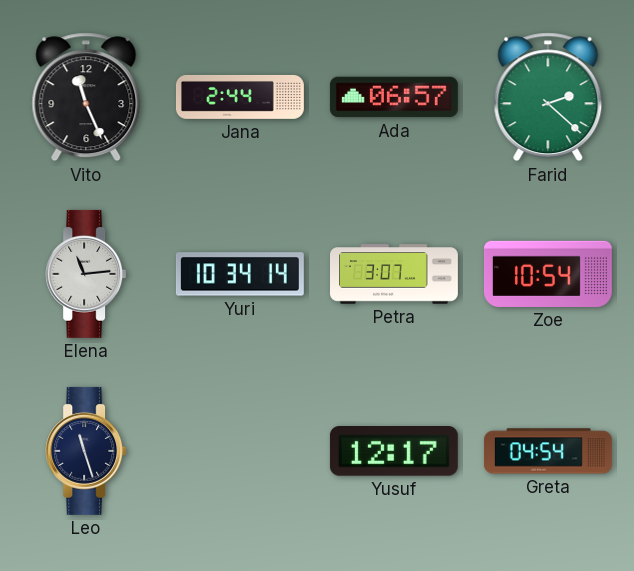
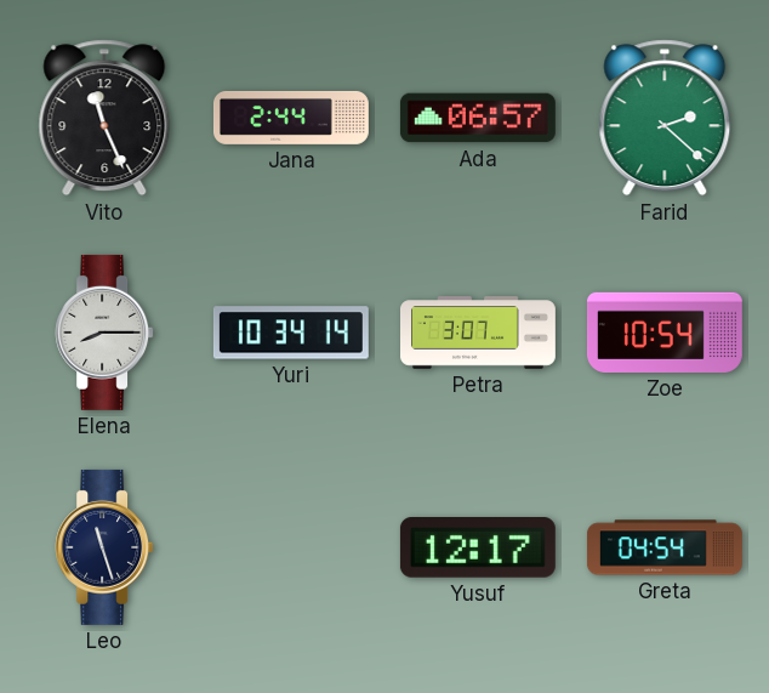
Elena: 11:14 -> 8:15
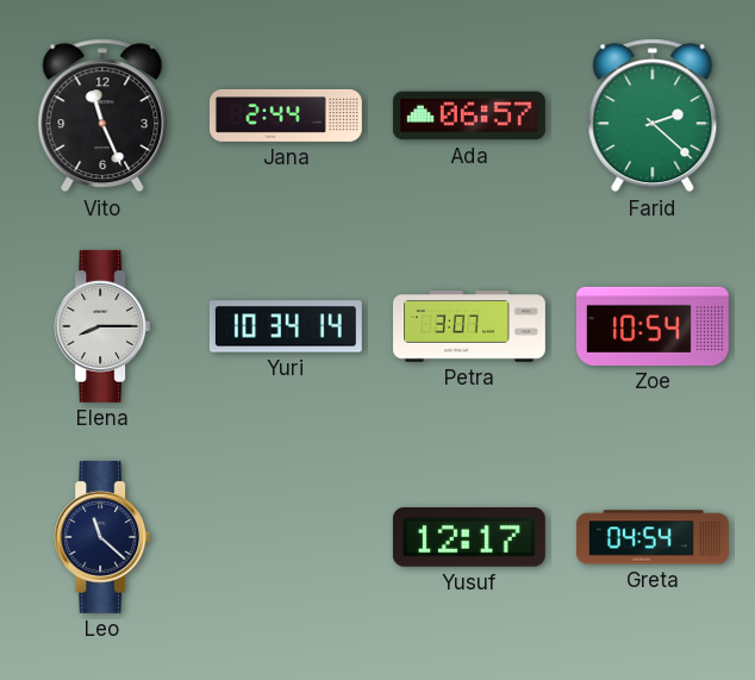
Leo: 11:27 -> 11:22
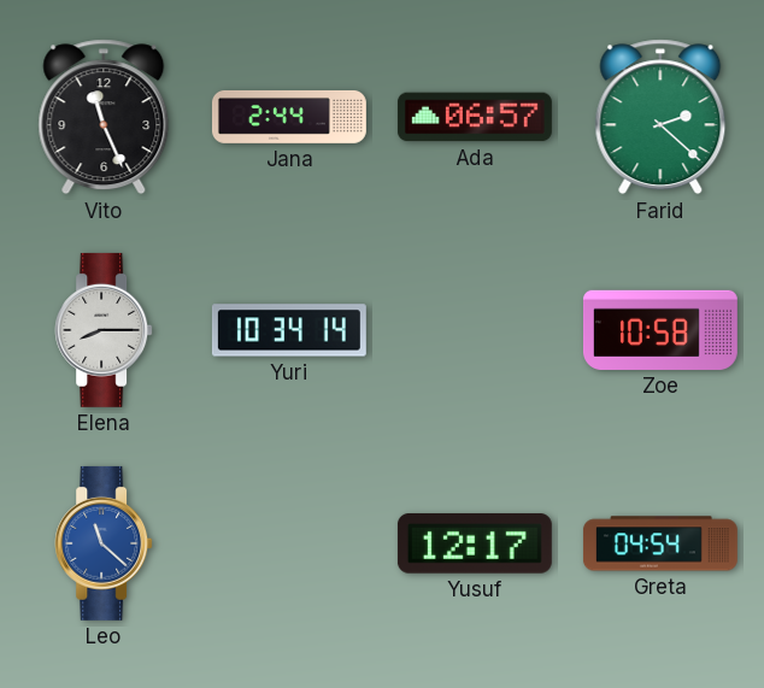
Petra: 3:07 -> none
Zoe: 10:54 -> 10:58
Leo dial: navy -> blue
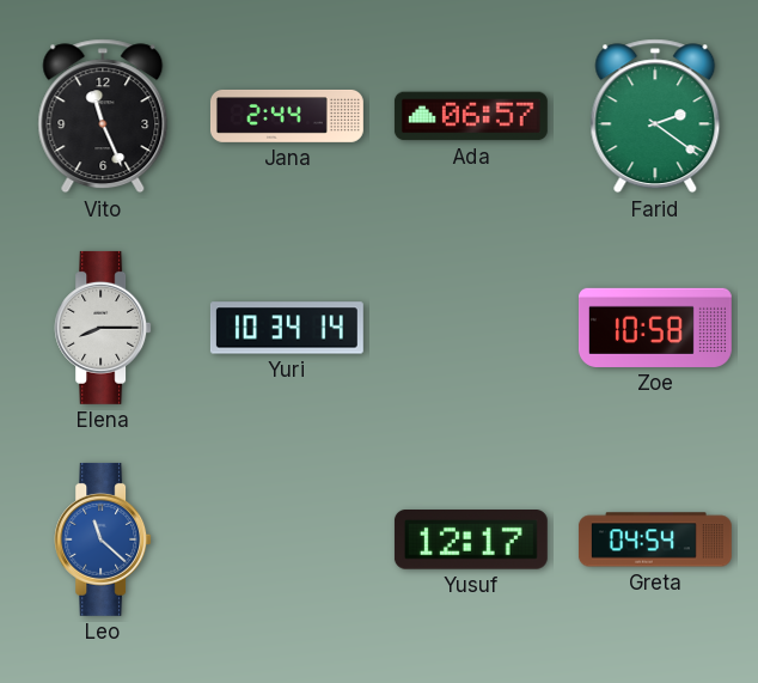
Farid: 2:22 -> 2:21
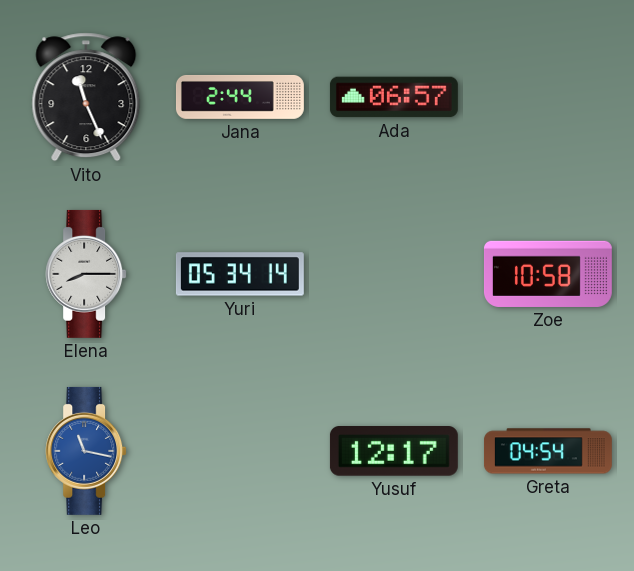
Farid: 2:21 -> none
Yuri: 10:34 -> 05:34
Leo: 11:22 -> 11:17
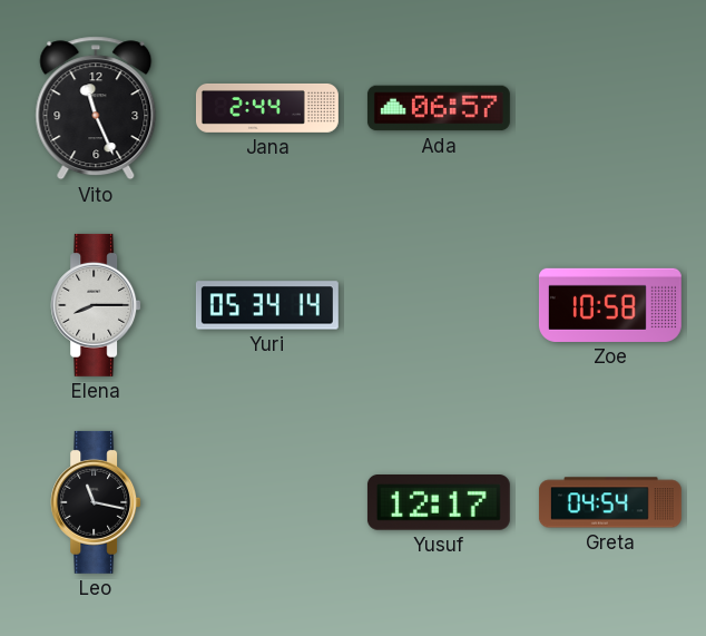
Leo dial: blue -> black
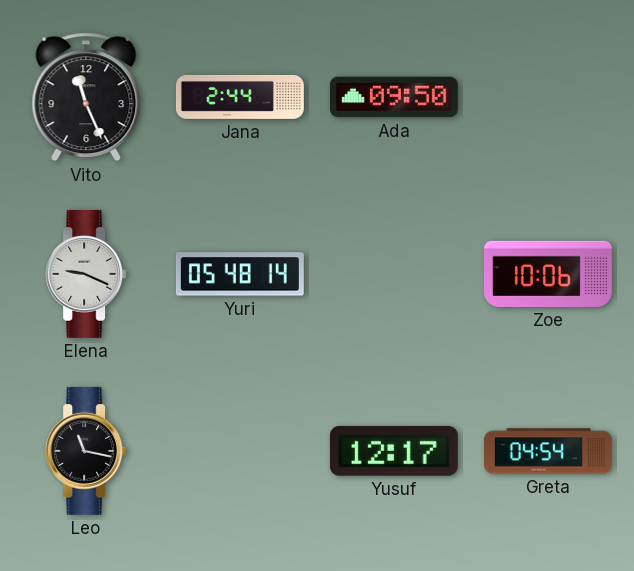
Ada: 06:57 -> 09:50
Elena: 8:15 -> 9:19
Yuri: 05:34 -> 05:48
Zoe: 10:58 -> 10:06
